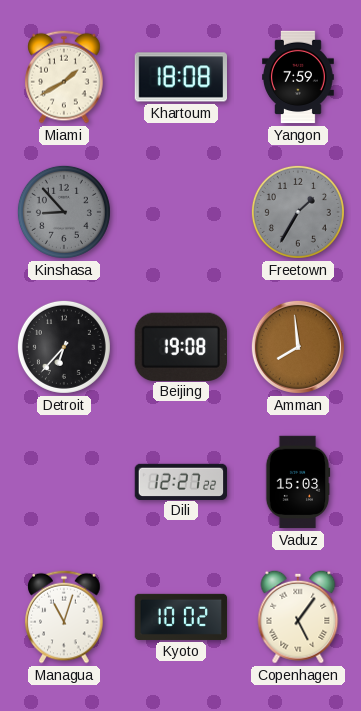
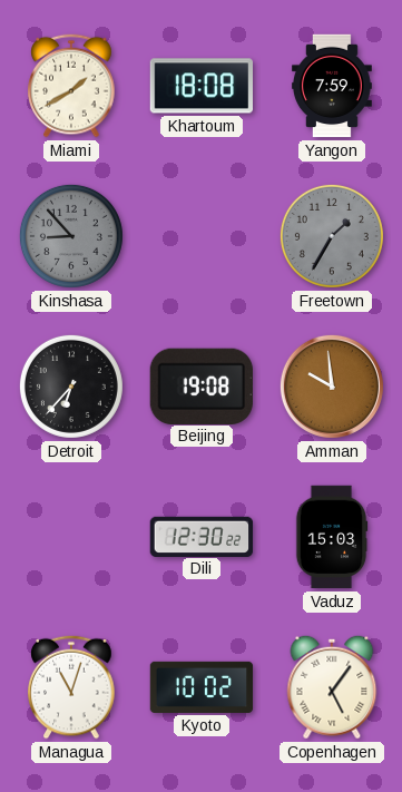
Amman: 7:59 -> 9:59
Dili: 12:27 -> 12:30
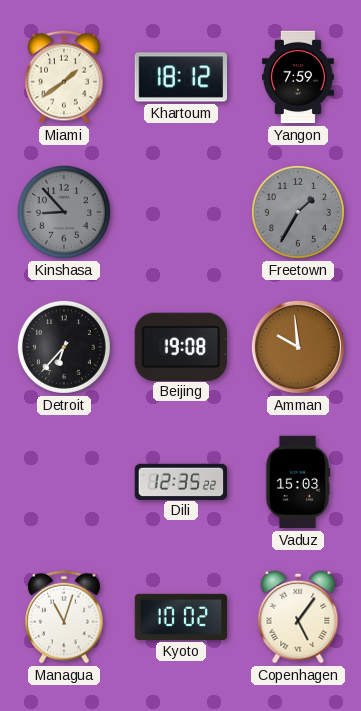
Miami: 1:40 -> 1:39
Khartoum: 18:08 -> 18:12
Dili: 12:30 -> 12:35
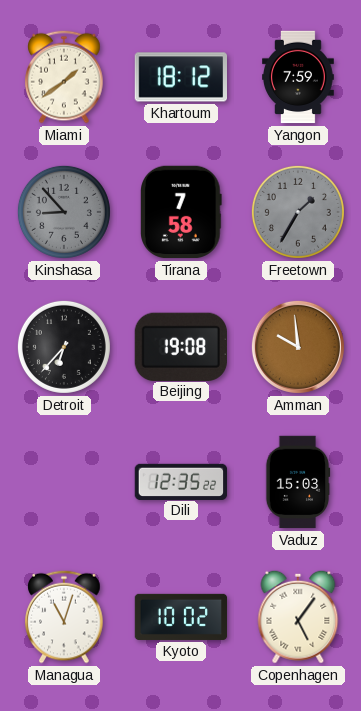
Tirana: none -> 7:58
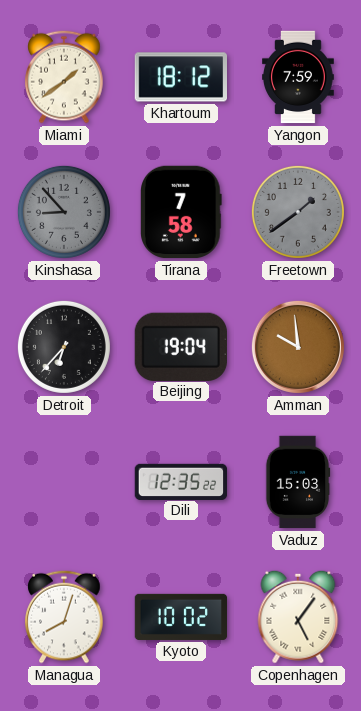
Freetown: 1:35 -> 1:39
Beijing: 19:08 -> 19:04
Managua: 11:03 -> 8:03
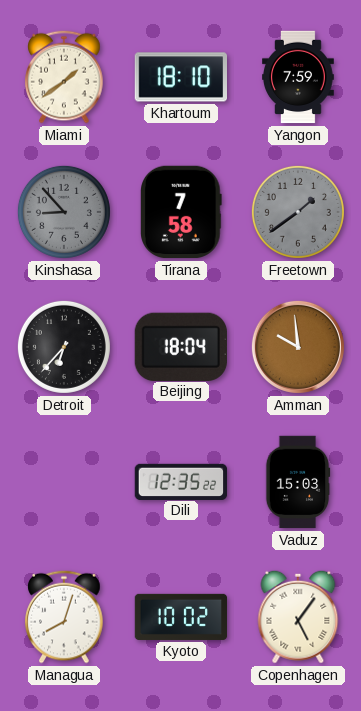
Khartoum: 18:12 -> 18:10
Beijing: 19:04 -> 18:04
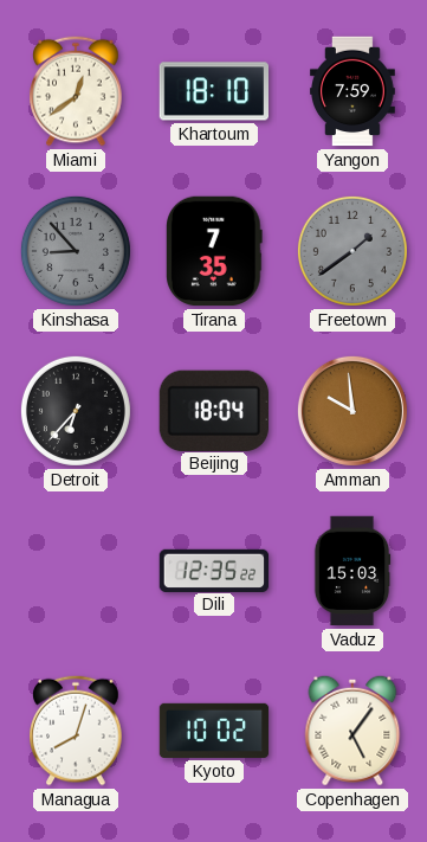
Miami: 1:39 -> 12:39
Tirana: 7:58 -> 7:35
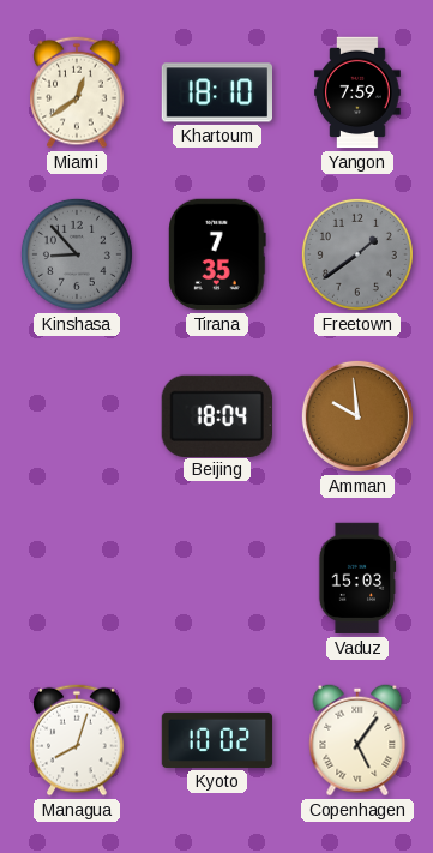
Detroit: 6:37 -> none
Dili: 12:35 -> none
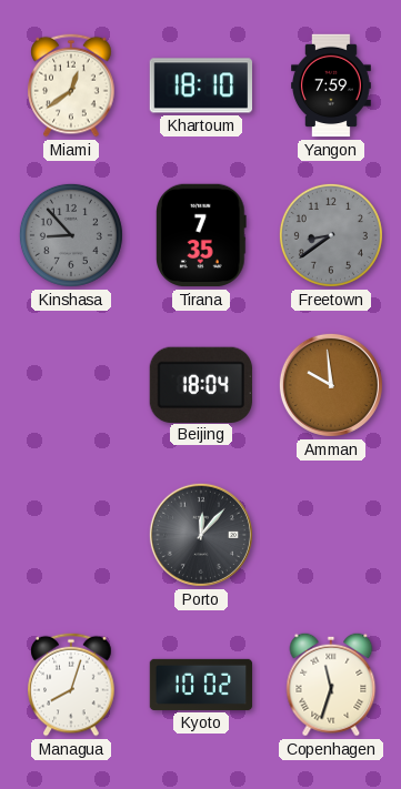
Freetown: 1:39 -> 8:39
Porto: none -> 12:07
Vaduz: 15:03 -> none
Copenhagen: 5:06 -> 11:33
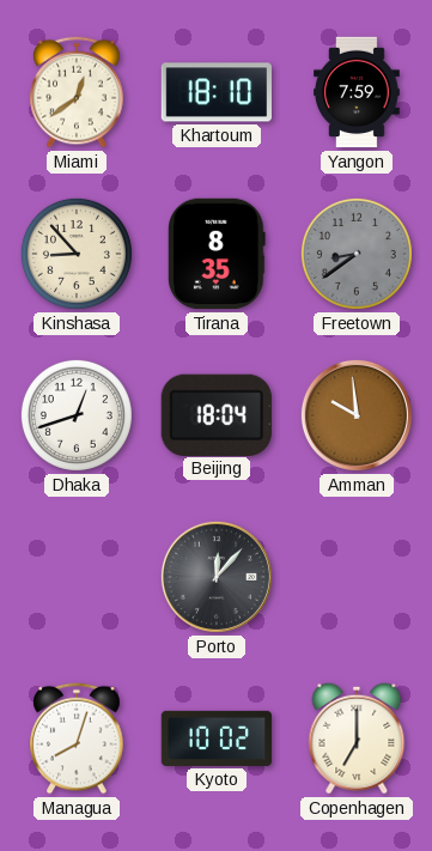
Kinshasa dial: grey -> cream
Tirana: 7:35 -> 8:35
Dhaka: none -> 12:42
Copenhagen: 11:33 -> 7:00
